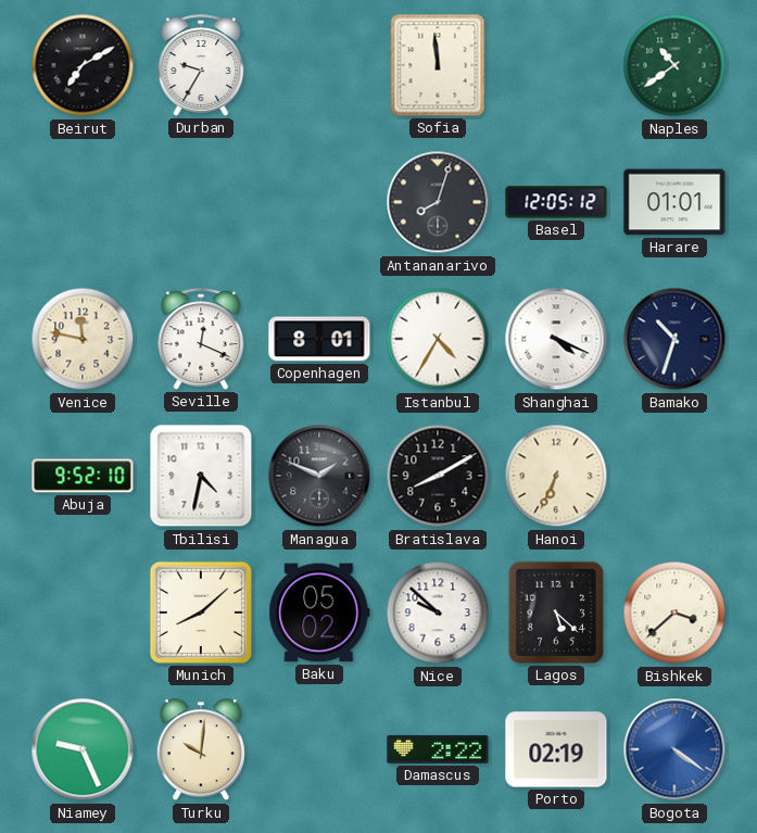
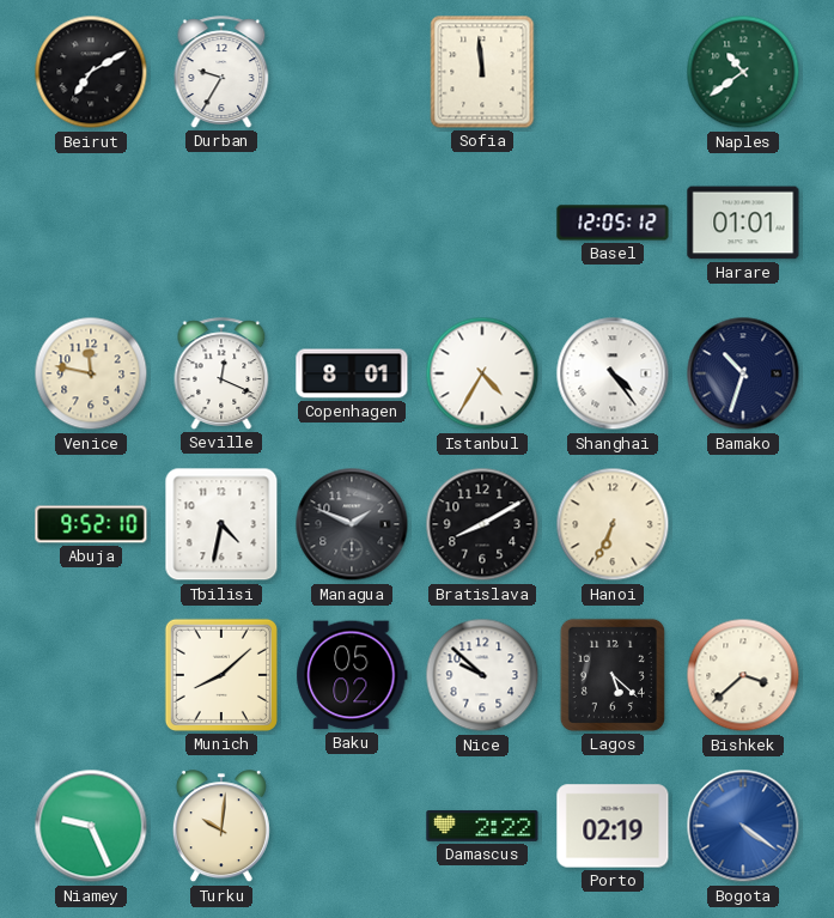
Antananarivo: 8:03 -> none
Shanghai: 4:19 -> 4:24
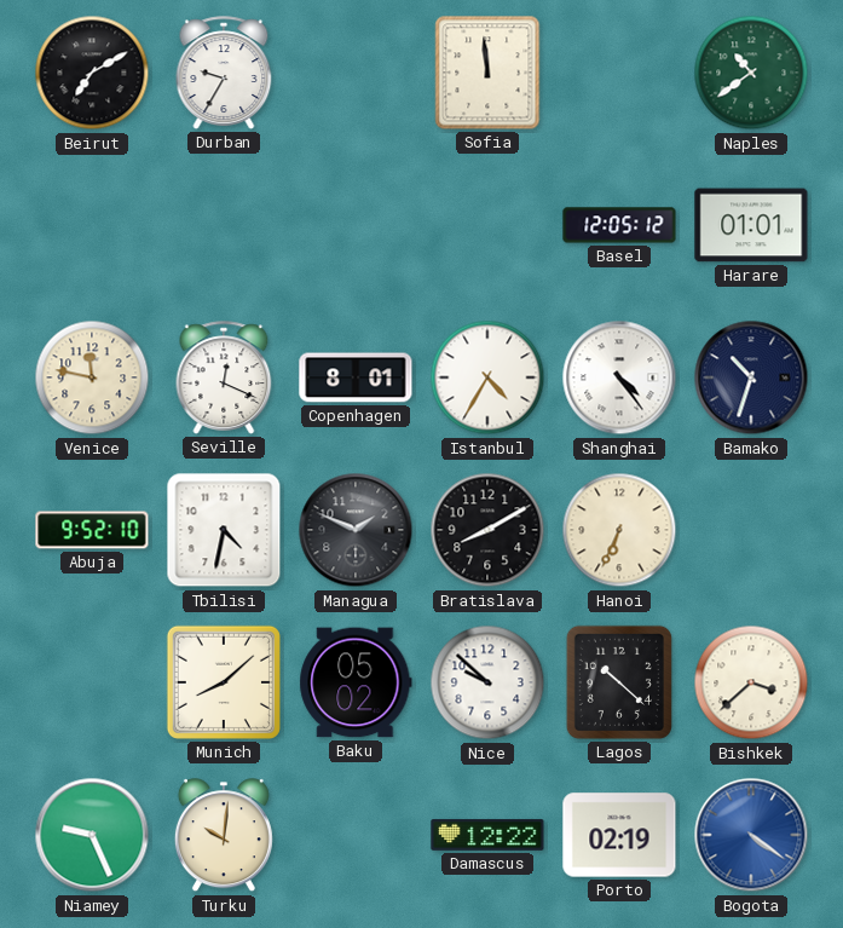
Lagos: 5:22 -> 10:22
Damascus: 2:22 -> 12:22
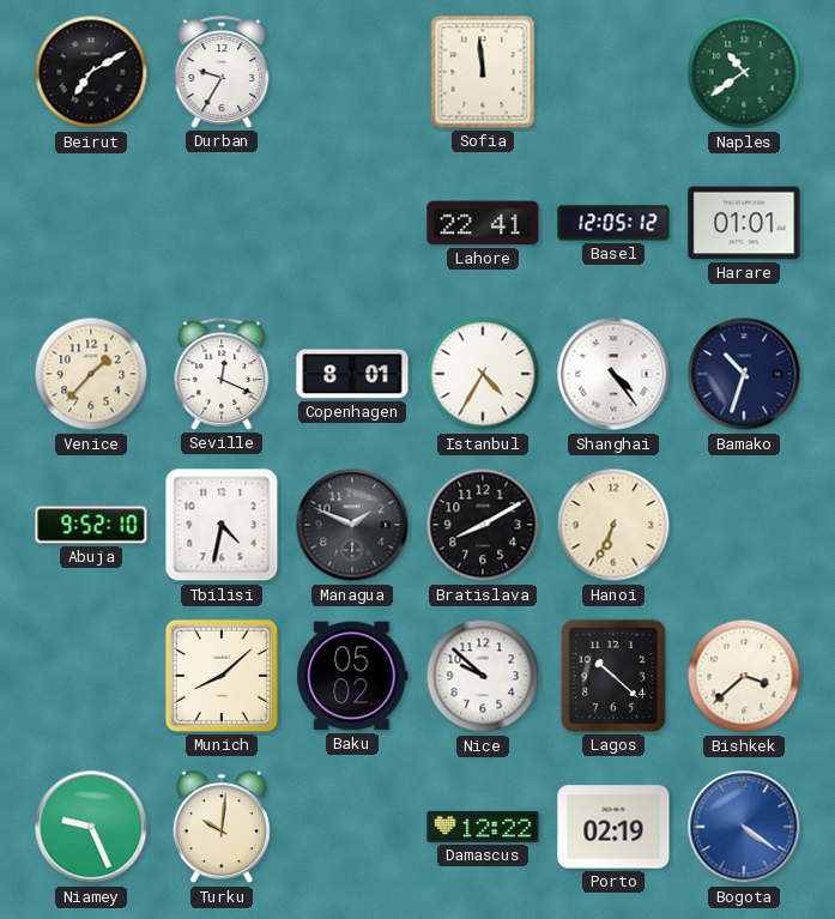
Lahore: none -> 22:41
Venice: 11:47 -> 1:37
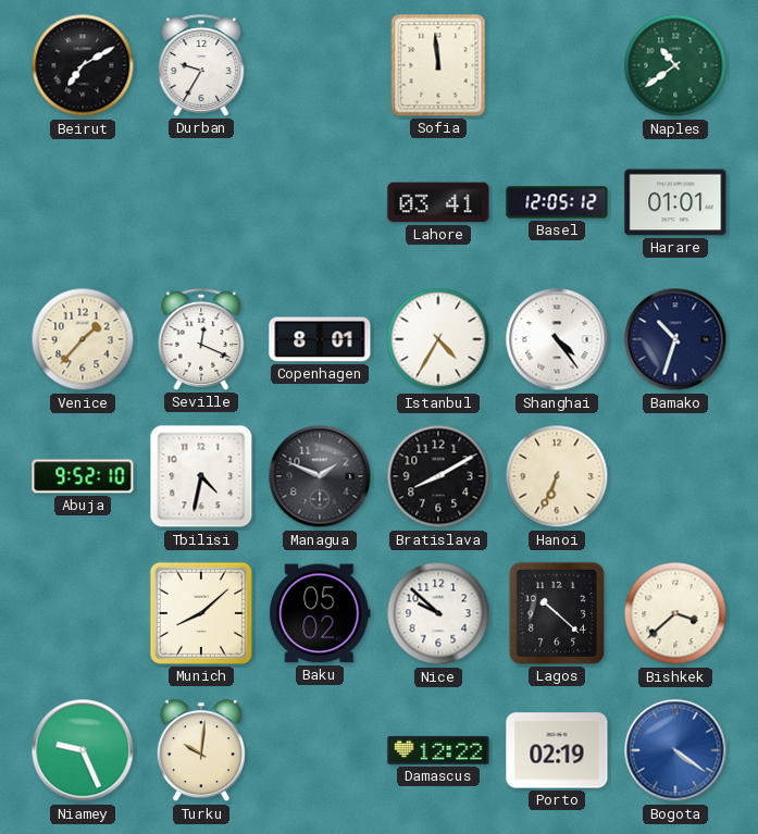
Lahore: 22:41 -> 03:41
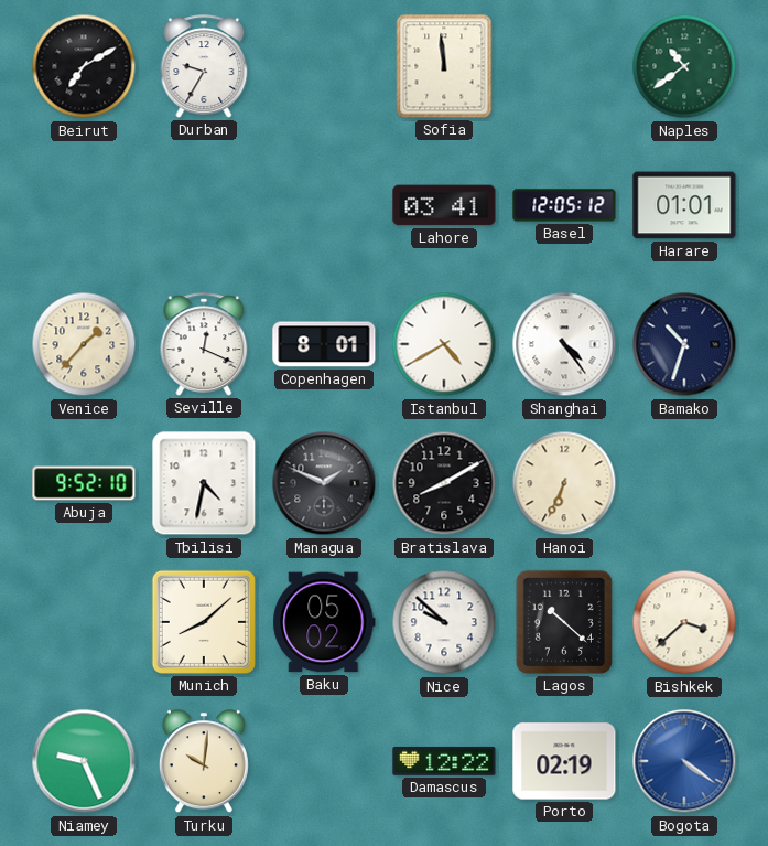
Istanbul: 4:35 -> 4:40
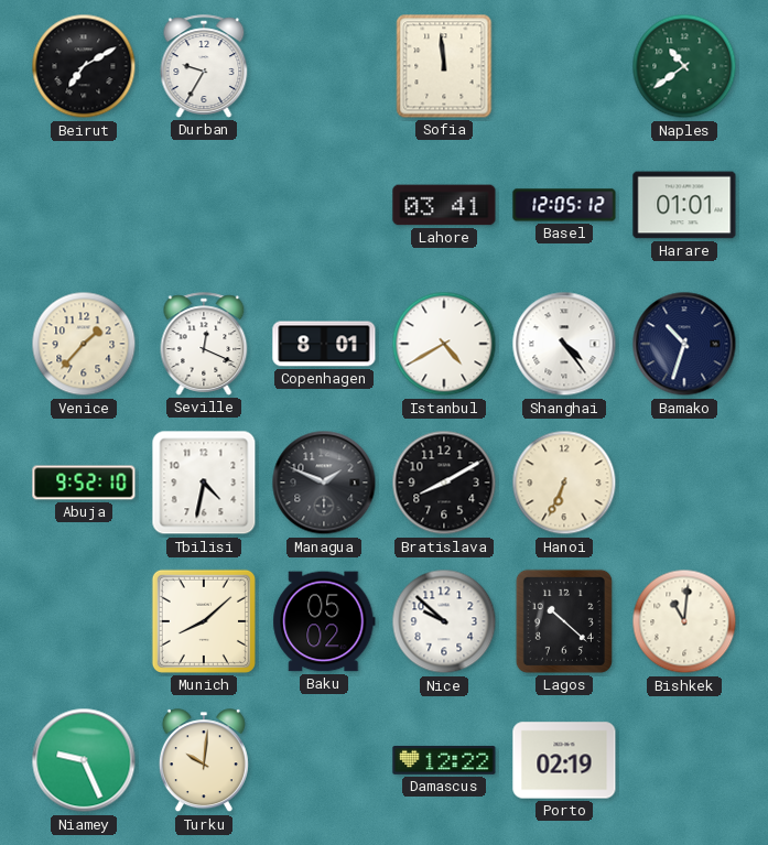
Bishkek: 3:38 -> 11:01
Bogota: 4:21 -> none
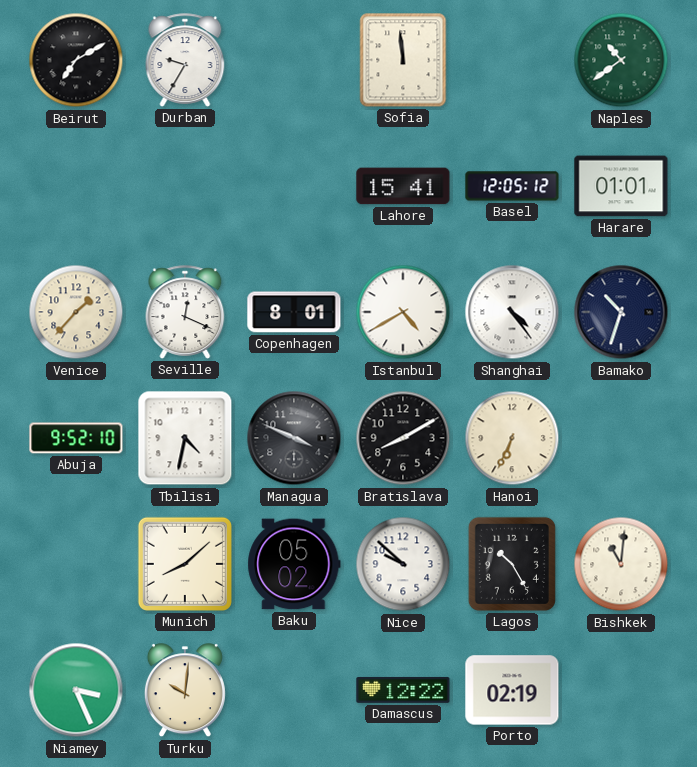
Lahore: 03:41 -> 15:41
Managua: 1:49 -> 3:49
Lagos: 10:22 -> 10:25
Niamey: 9:26 -> 3:26
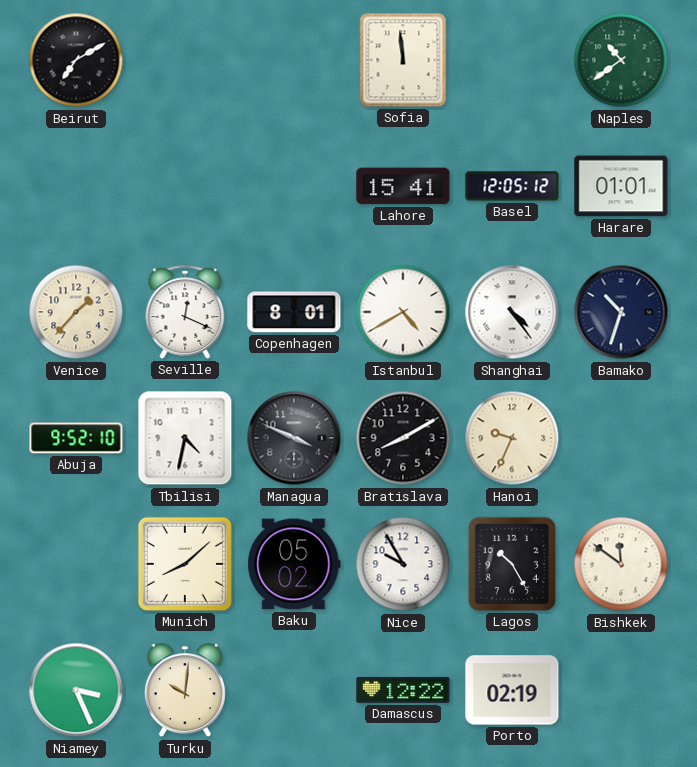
Durban: 9:35 -> none
Hanoi: 6:34 -> 9:34
Nice: 9:52 -> 9:55
Bishkek: 11:01 -> 11:51
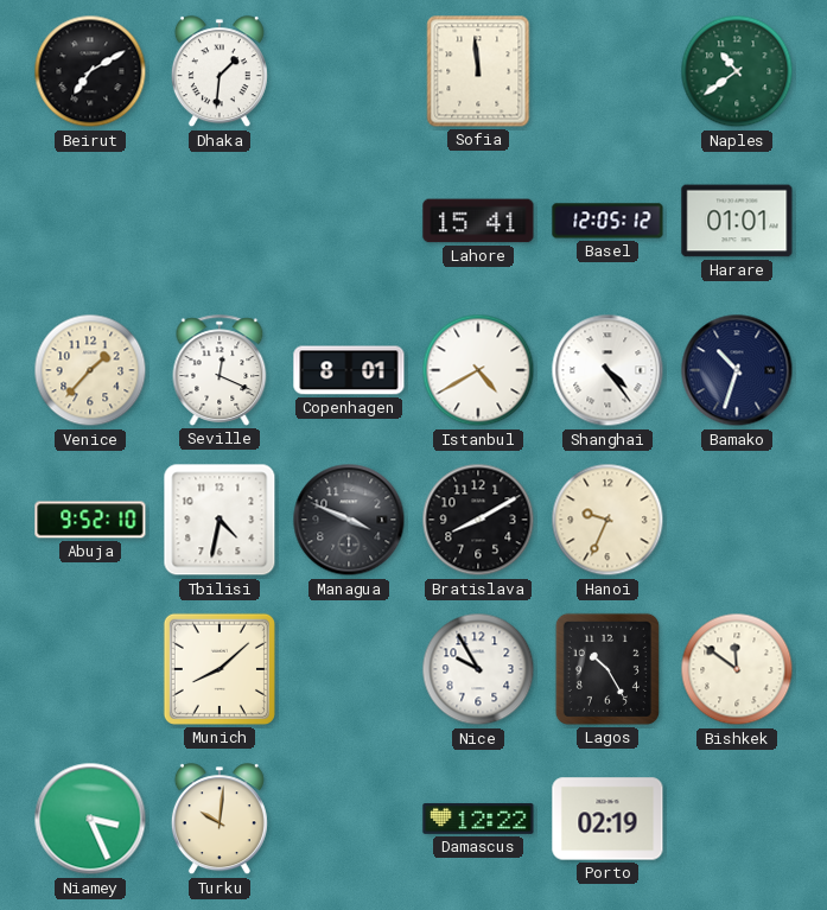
Dhaka: none -> 1:31
Baku: 05:02 -> none
